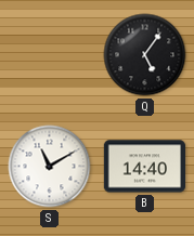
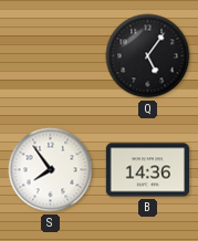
S: 11:10 -> 7:54
B: 14:40 -> 14:36
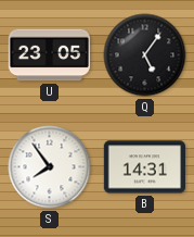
U: none -> 23:05
B: 14:36 -> 14:31
